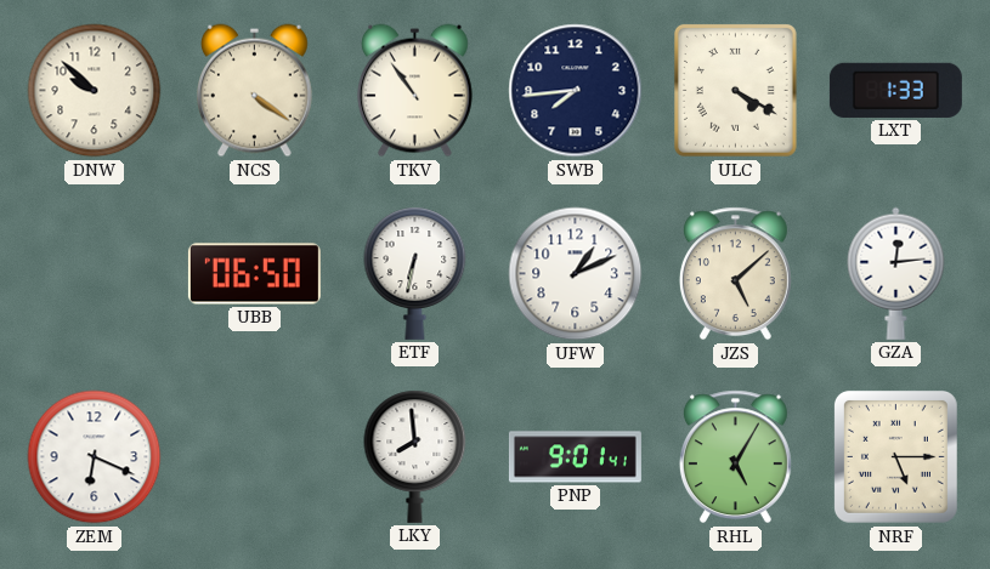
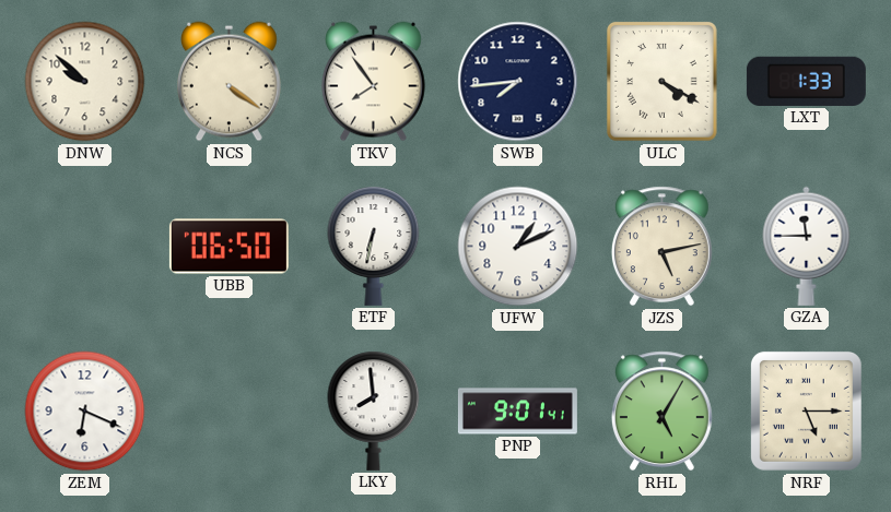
TKV: 10:54 -> 7:54
JZS: 5:08 -> 5:13
GZA: 12:14 -> 11:45
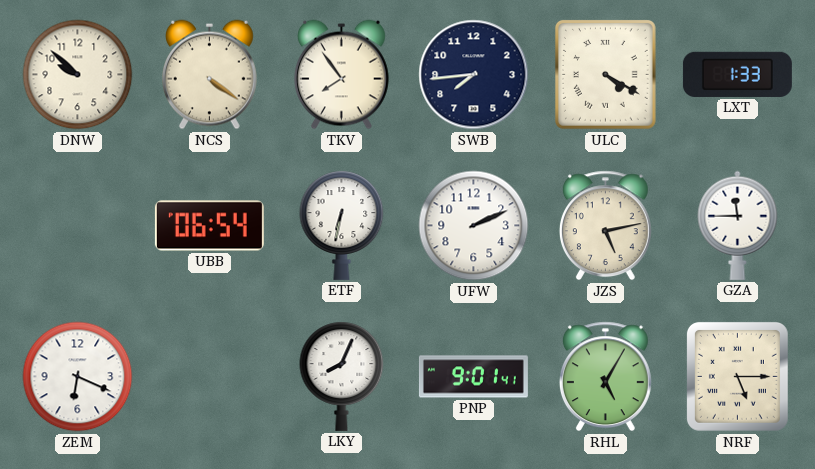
UBB: 06:50 -> 06:54
UFW: 1:11 -> 2:11
LKY: 7:59 -> 8:04
